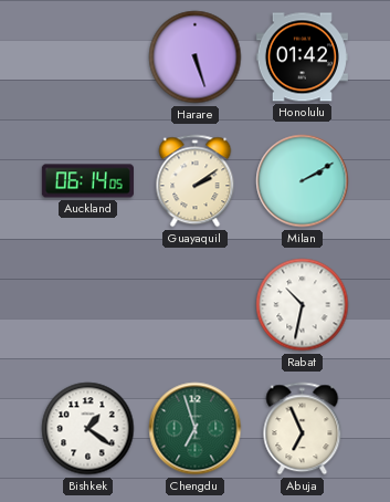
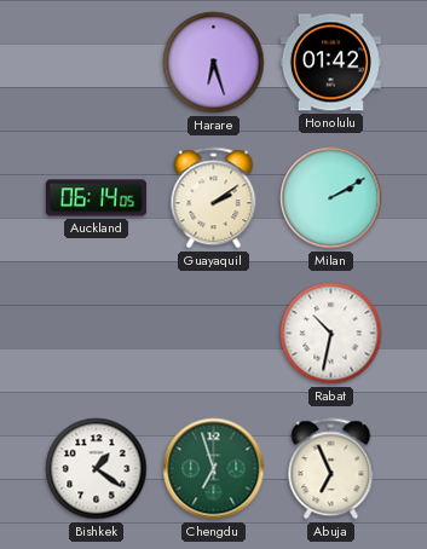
Harare: 5:27 -> 6:27
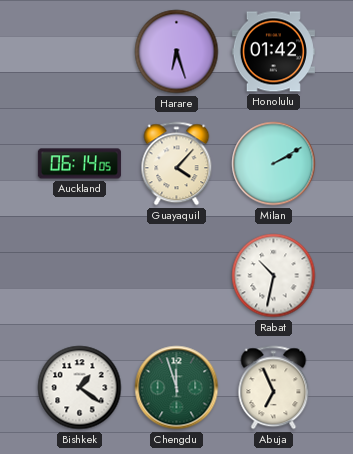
Guayaquil: 2:09 -> 4:07
Chengdu: 6:57 -> 11:57
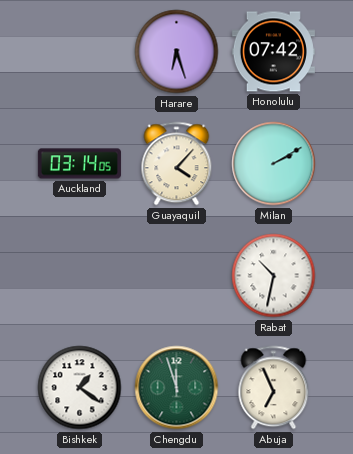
Honolulu: 01:42 -> 07:42
Auckland: 06:14 -> 03:14
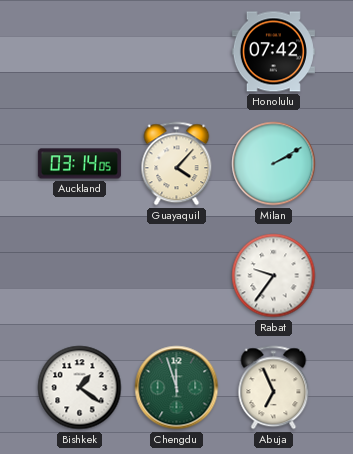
Harare: 6:27 -> none
Rabat: 10:32 -> 9:36
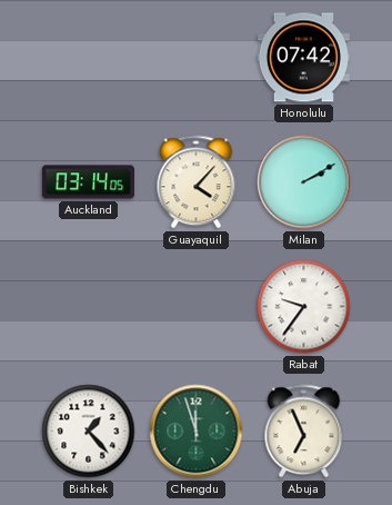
Bishkek: 1:21 -> 1:23
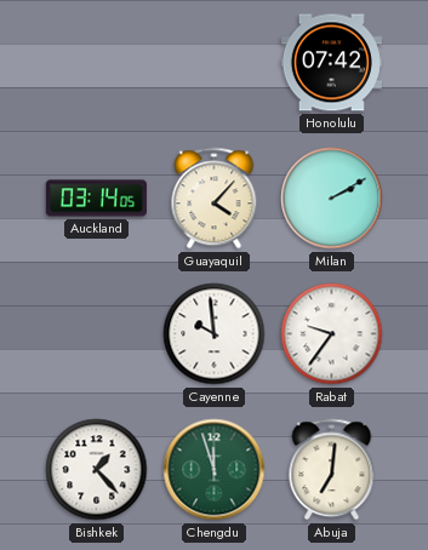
Cayenne: none -> 9:59
Abuja: 6:56 -> 7:01
